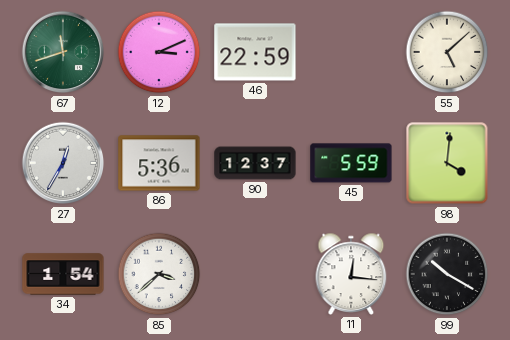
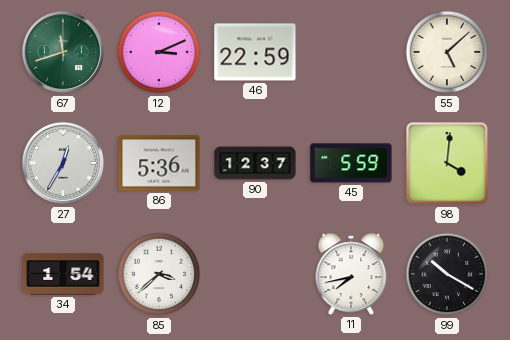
11: 12:16 -> 7:43
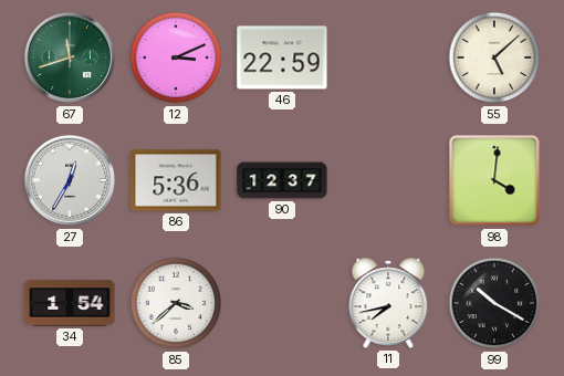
45: 5:59 -> none
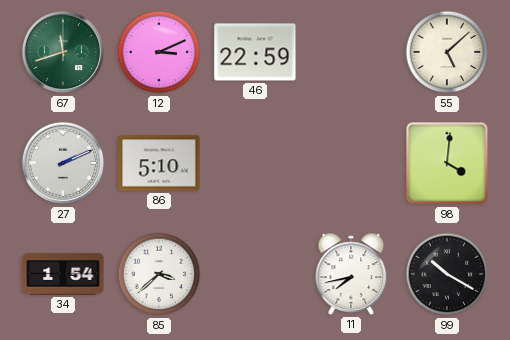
27: 12:35 -> 2:11
86: 5:36 -> 5:10
90: 12:37 -> none
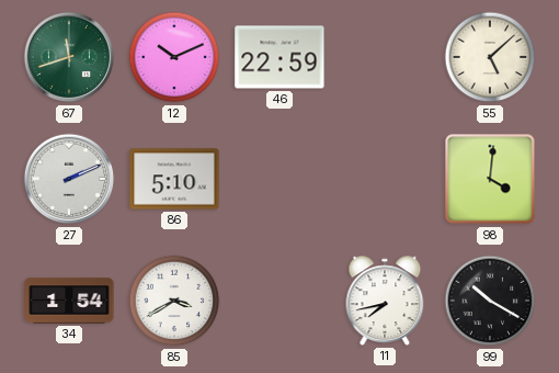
12: 3:11 -> 10:11
85: 3:38 -> 3:40
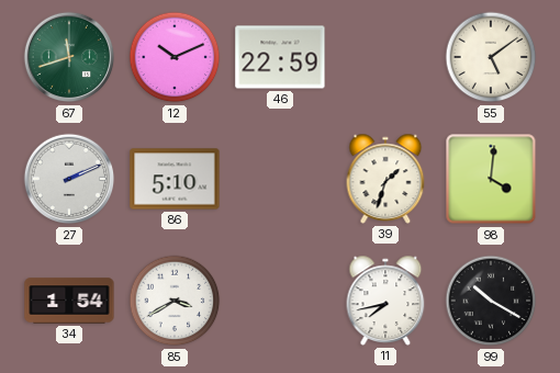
55: 5:08 -> 5:09
39: none -> 1:33
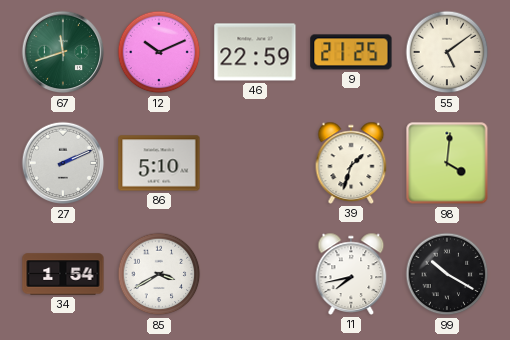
9: none -> 21:25
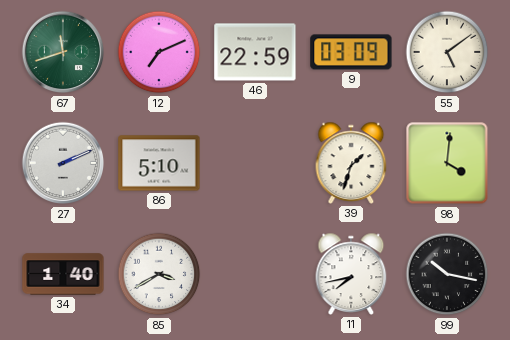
12: 10:11 -> 7:11
9: 21:25 -> 03:09
34: 1:54 -> 1:40
99: 10:20 -> 10:17
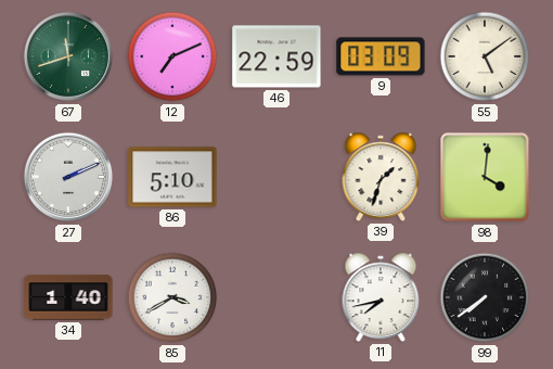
99: 10:17 -> 7:39
